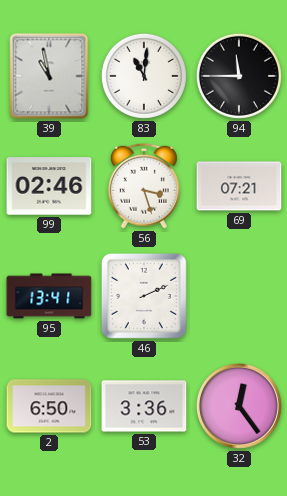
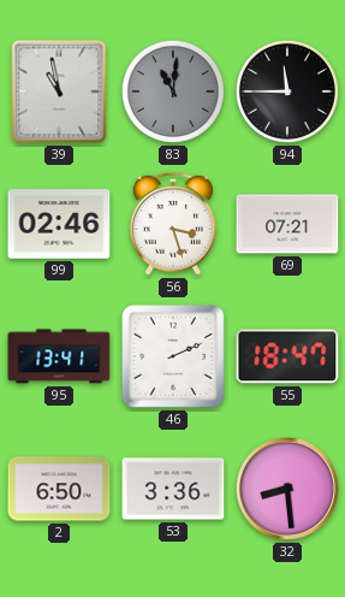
83 dial: white -> grey
55: none -> 18:47
32: 12:24 -> 8:29
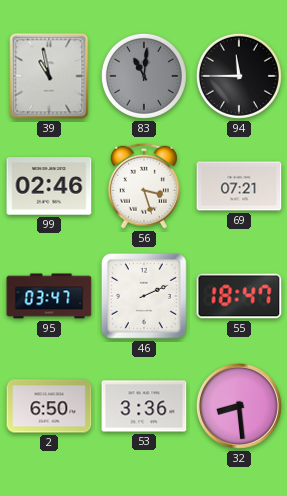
95: 13:41 -> 03:47
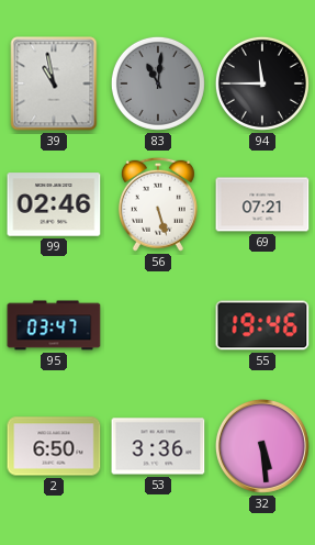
56: 3:27 -> 5:27
46: 2:11 -> none
55: 18:47 -> 19:46
32: 8:29 -> 5:29
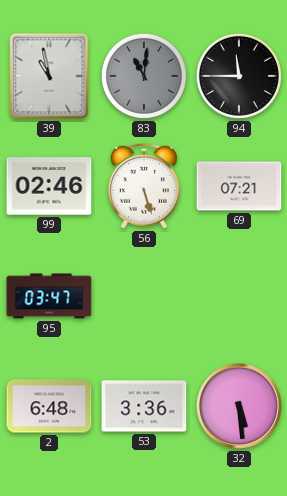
55: 19:46 -> none
2: 6:50 -> 6:48
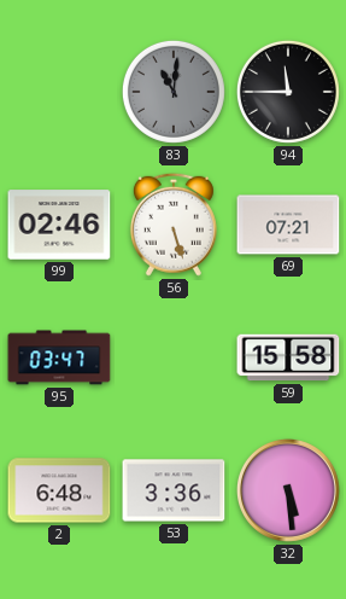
39: 10:58 -> none
59: none -> 15:58
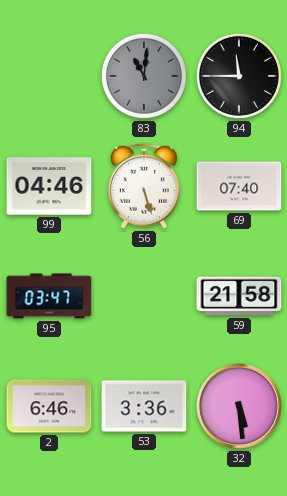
99: 02:46 -> 04:46
69: 07:21 -> 07:40
59: 15:58 -> 21:58
2: 6:48 -> 6:46
